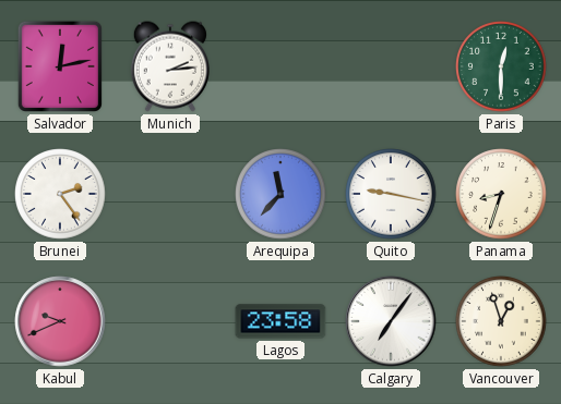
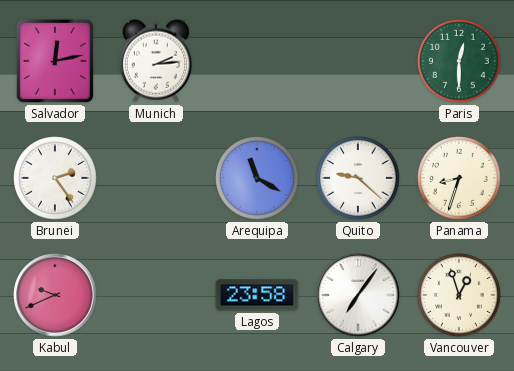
Arequipa: 11:37 -> 11:20
Quito: 9:17 -> 9:22
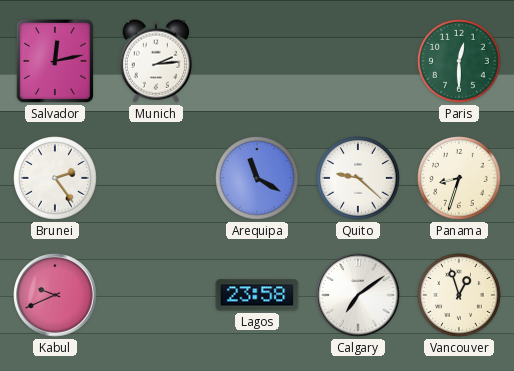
Calgary: 7:06 -> 7:09
